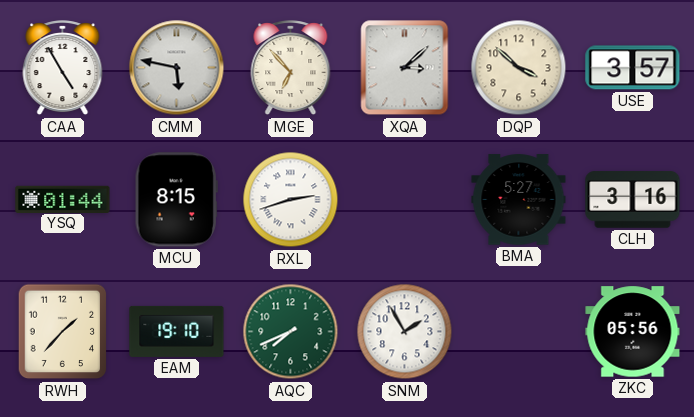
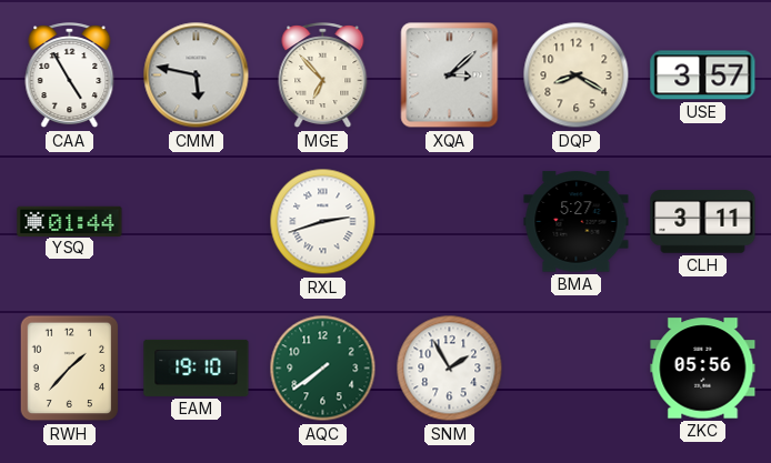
DQP: 3:52 -> 8:20
MCU: 8:15 -> none
CLH: 3:16 -> 3:11
AQC: 7:41 -> 7:39
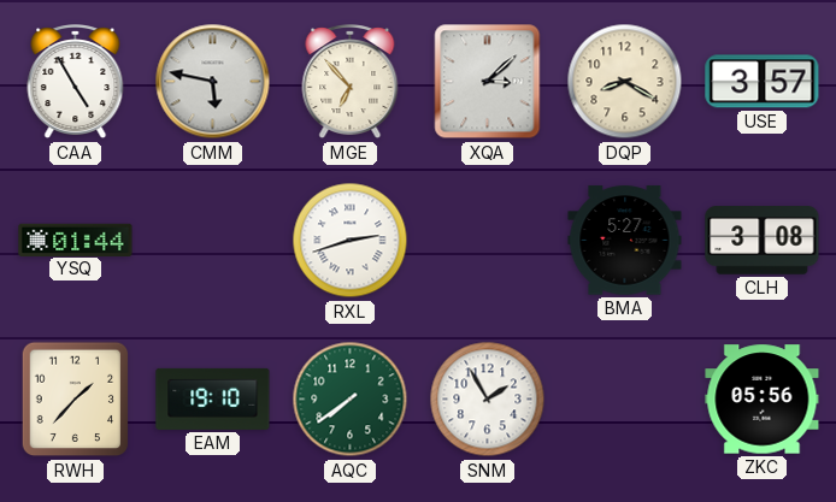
CLH: 3:11 -> 3:08
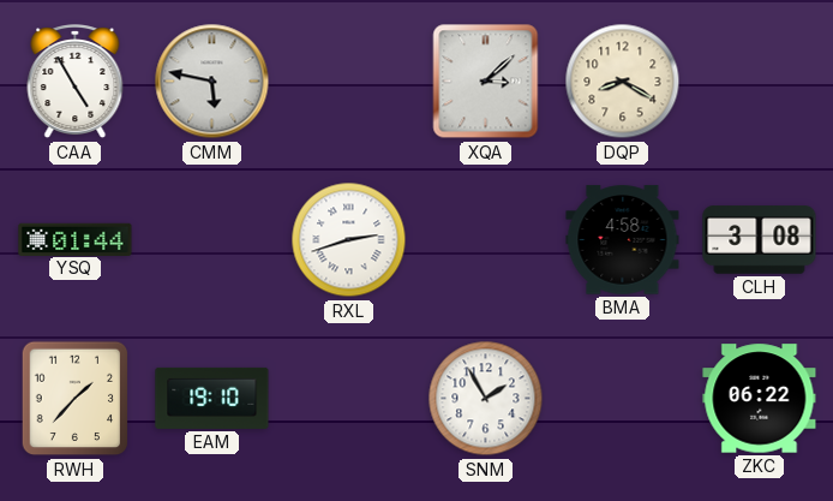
MGE: 6:53 -> none
USE: 3:57 -> none
BMA: 5:27 -> 4:58
AQC: 7:39 -> none
ZKC: 05:56 -> 06:22
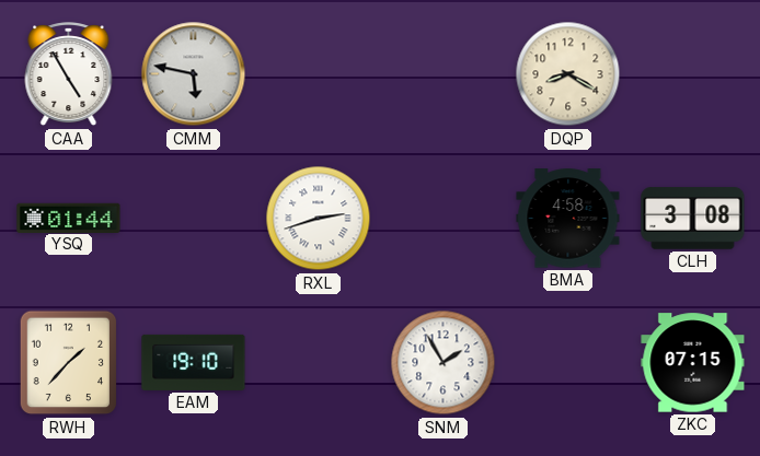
XQA: 3:08 -> none
ZKC: 06:22 -> 07:15
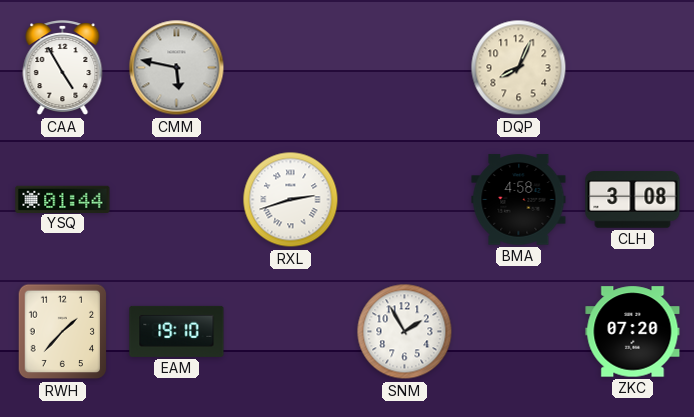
DQP: 8:20 -> 8:04
ZKC: 07:15 -> 07:20
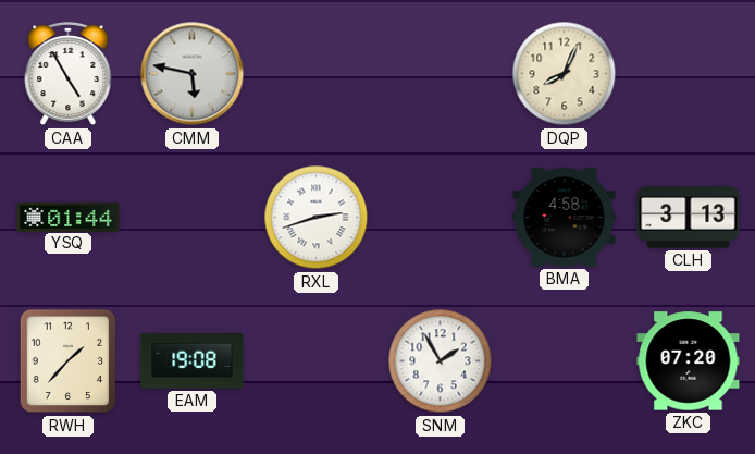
CLH: 3:08 -> 3:13
EAM: 19:10 -> 19:08
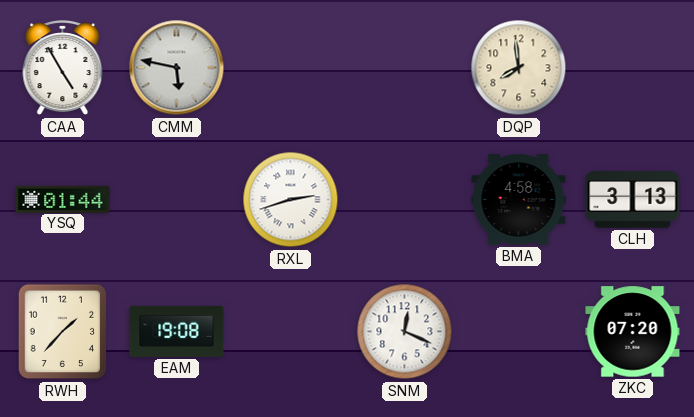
DQP: 8:04 -> 7:59
SNM: 1:55 -> 12:19
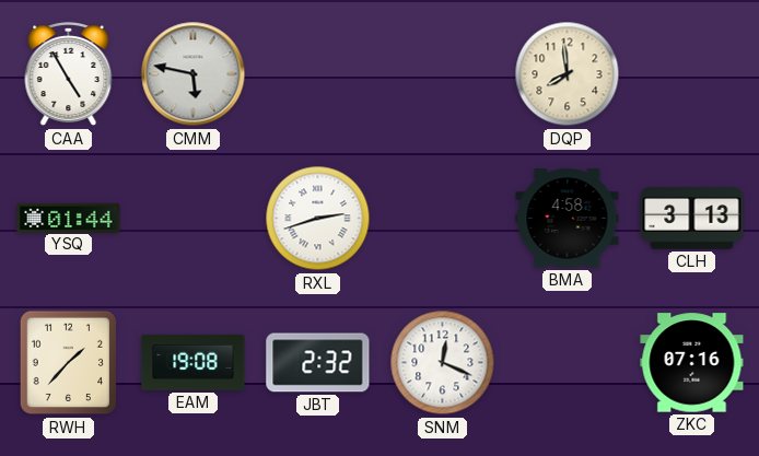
JBT: none -> 2:32
ZKC: 07:20 -> 07:16
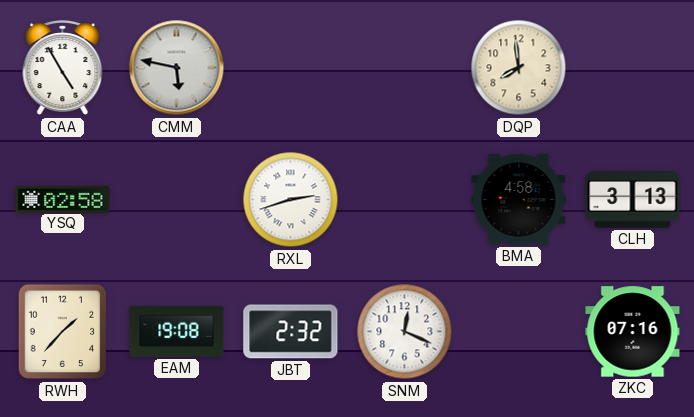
YSQ: 01:44 -> 02:58
